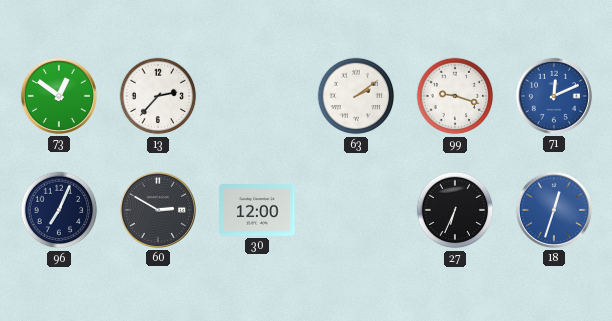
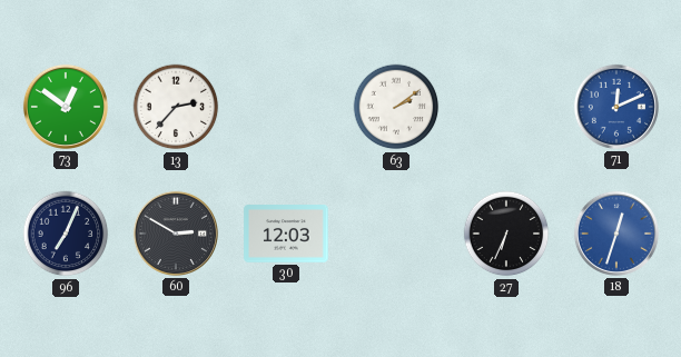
99: 9:18 -> none
30: 12:00 -> 12:03
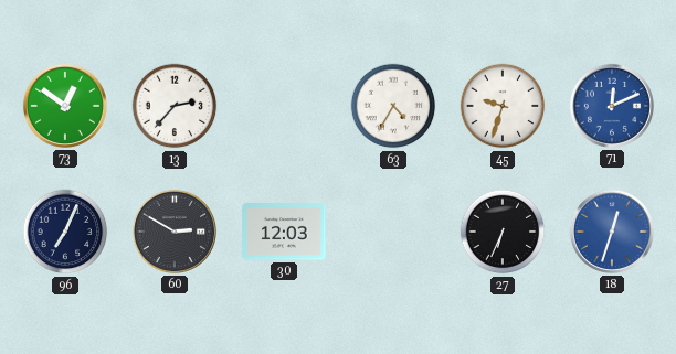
63: 2:09 -> 4:35
45: none -> 9:33
